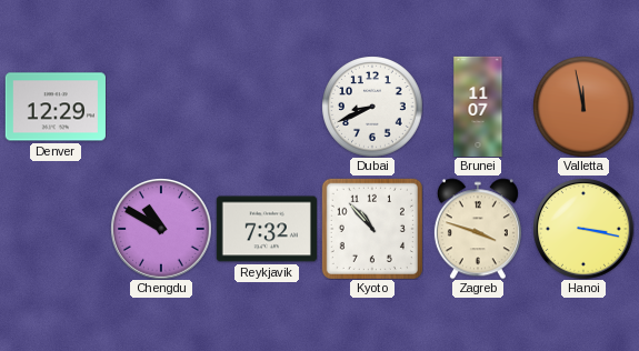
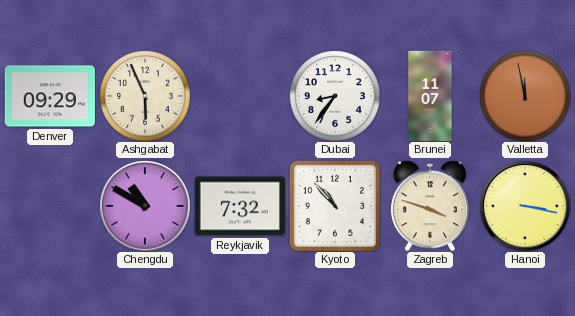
Denver: 12:29 -> 09:29
Ashgabat: none -> 5:56
Dubai: 8:41 -> 8:36
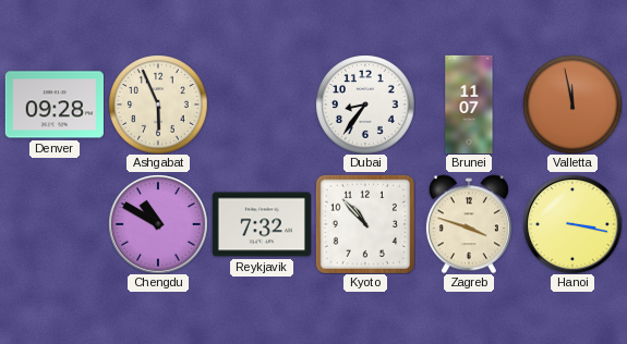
Denver: 09:29 -> 09:28
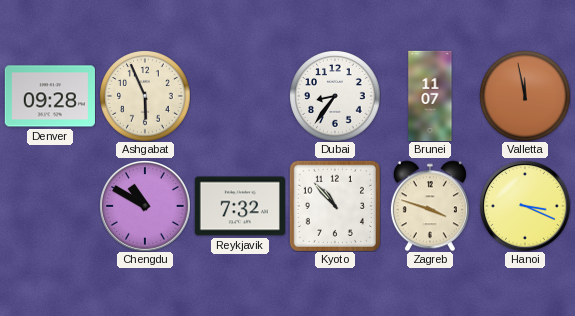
Hanoi: 3:17 -> 3:19
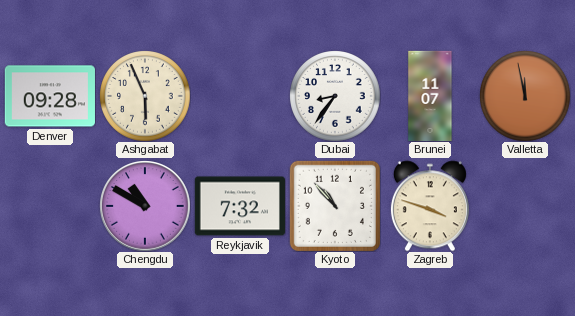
Hanoi: 3:19 -> none
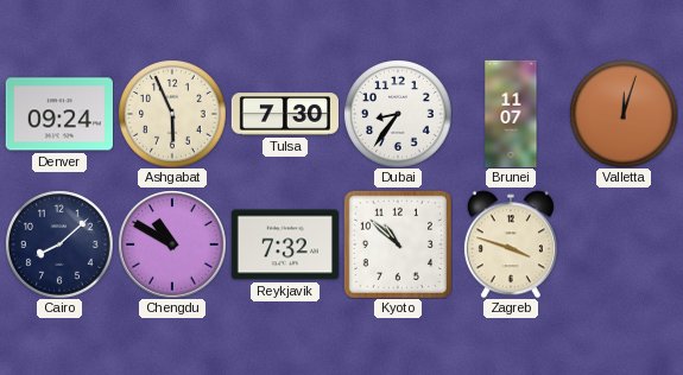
Denver: 09:28 -> 09:24
Tulsa: none -> 7:30
Valletta: 11:58 -> 12:03
Cairo: none -> 8:08
Kyoto: 10:53 -> 10:52
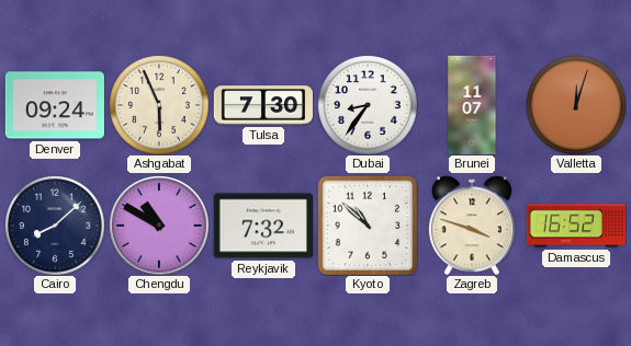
Damascus: none -> 16:52
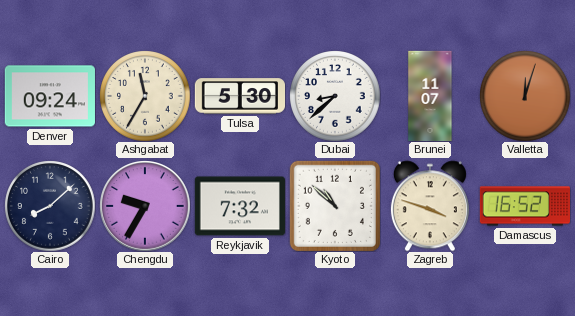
Ashgabat: 5:56 -> 11:35
Tulsa: 7:30 -> 5:30
Dubai: 8:36 -> 8:38
Chengdu: 10:50 -> 9:35
